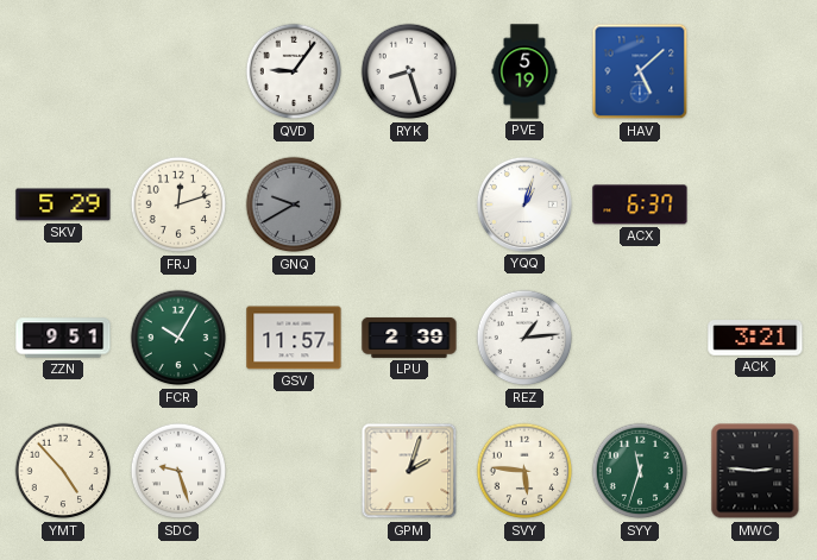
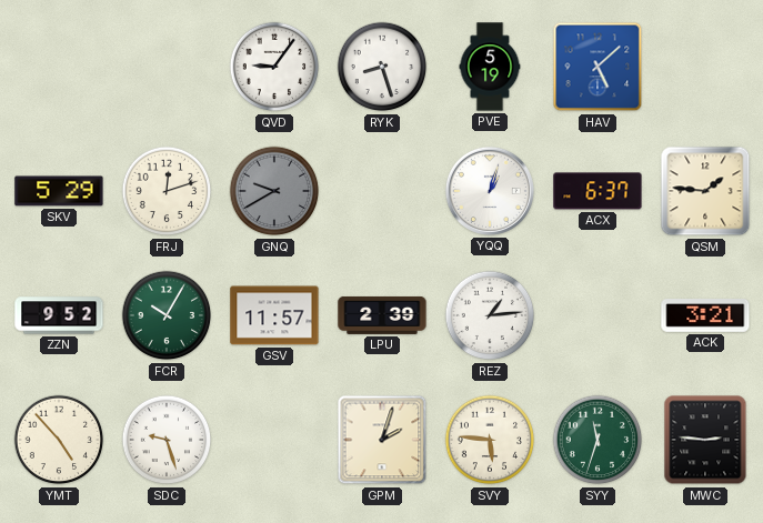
QSM: none -> 1:46
ZZN: 9:51 -> 9:52
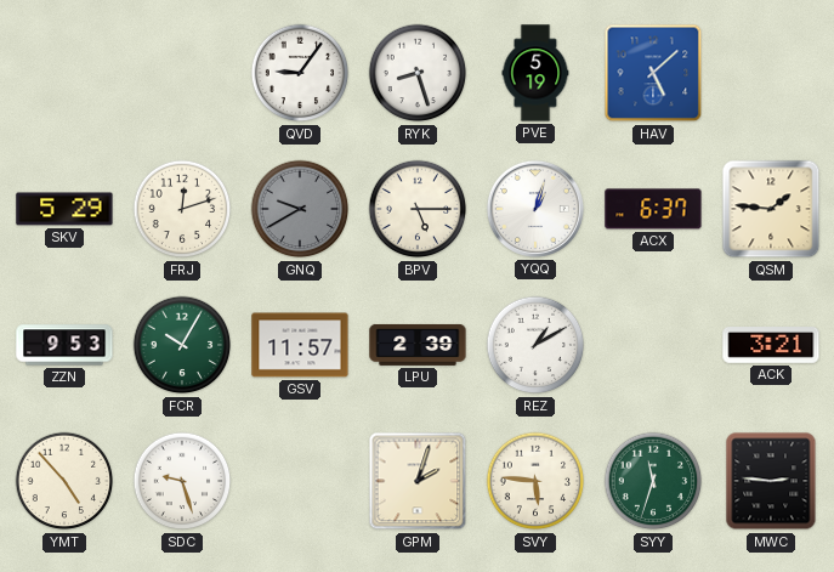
BPV: none -> 5:15
ZZN: 9:52 -> 9:53
REZ: 1:14 -> 1:10
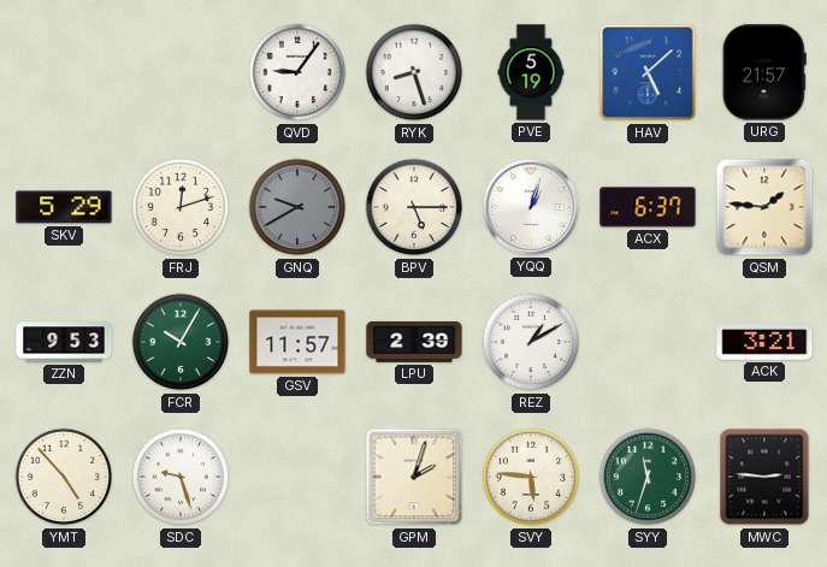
URG: none -> 21:57
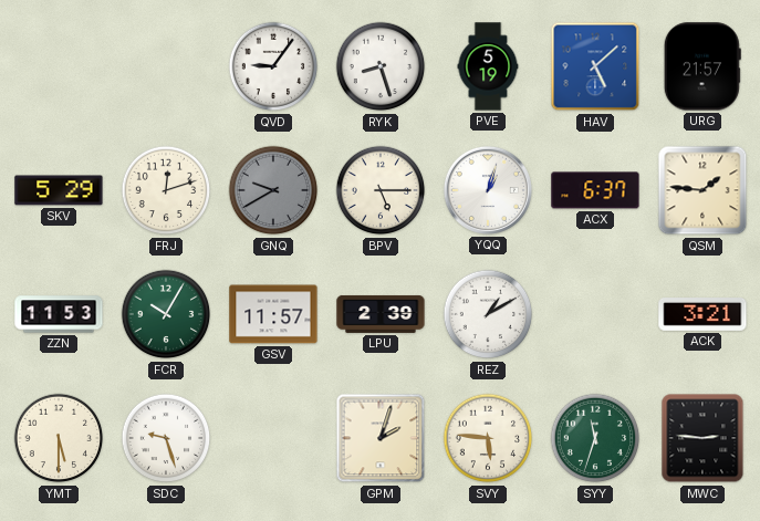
ZZN: 9:53 -> 11:53
YMT: 4:53 -> 5:30
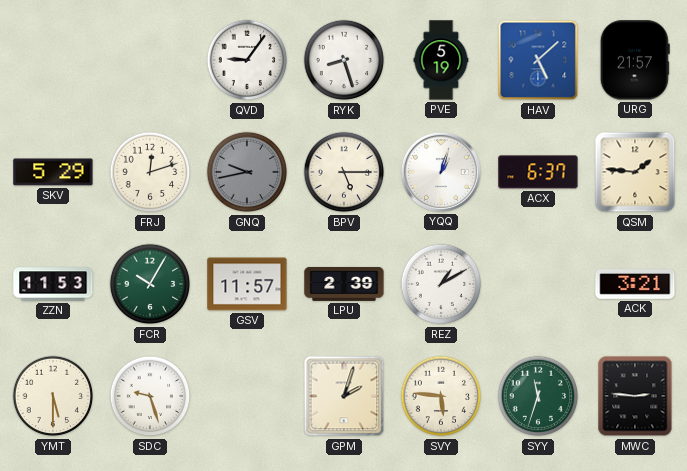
GNQ: 9:40 -> 9:43
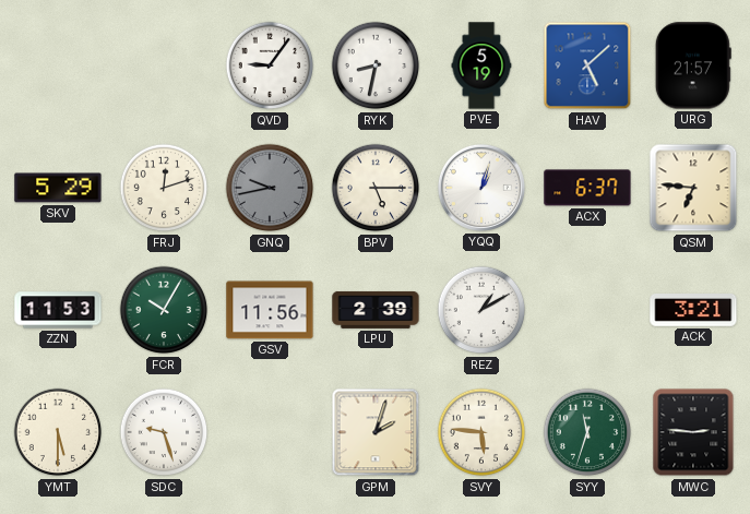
RYK: 8:27 -> 8:32
QSM: 1:46 -> 6:46
GSV: 11:57 -> 11:56
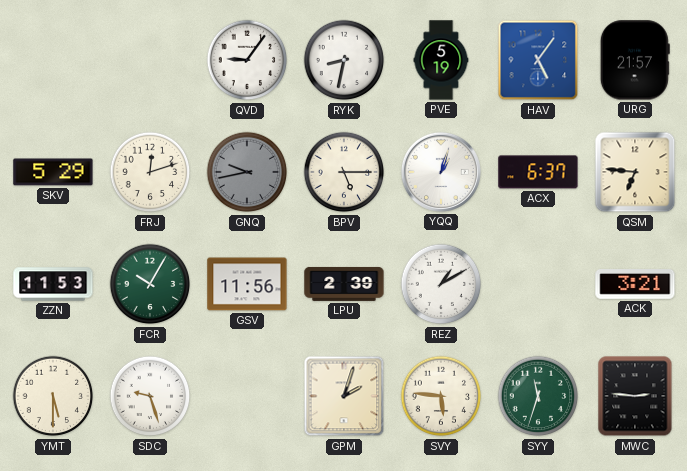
HAV: 5:08 -> 5:06
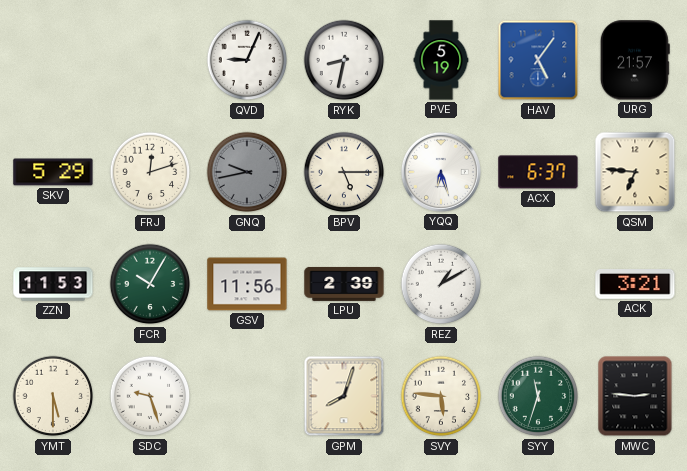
QVD: 9:06 -> 9:04
YQQ: 1:03 -> 6:27
GPM: 2:03 -> 8:03
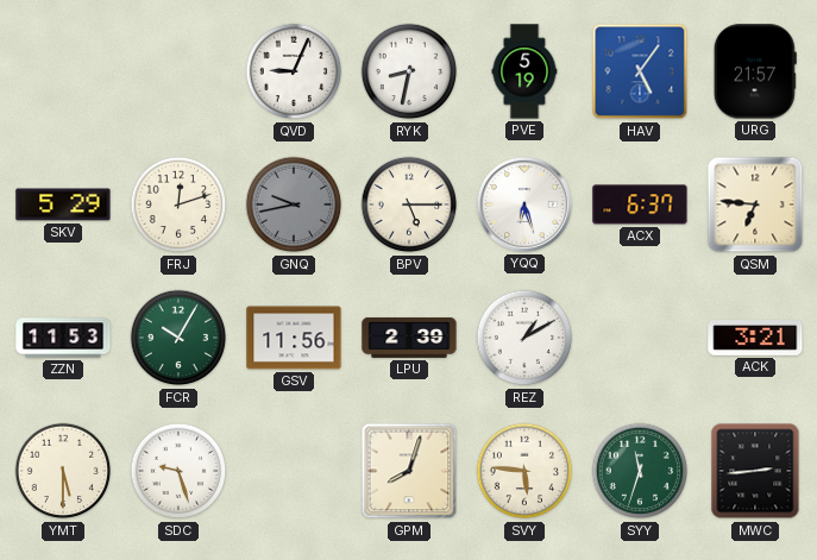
MWC: 2:46 -> 2:44
